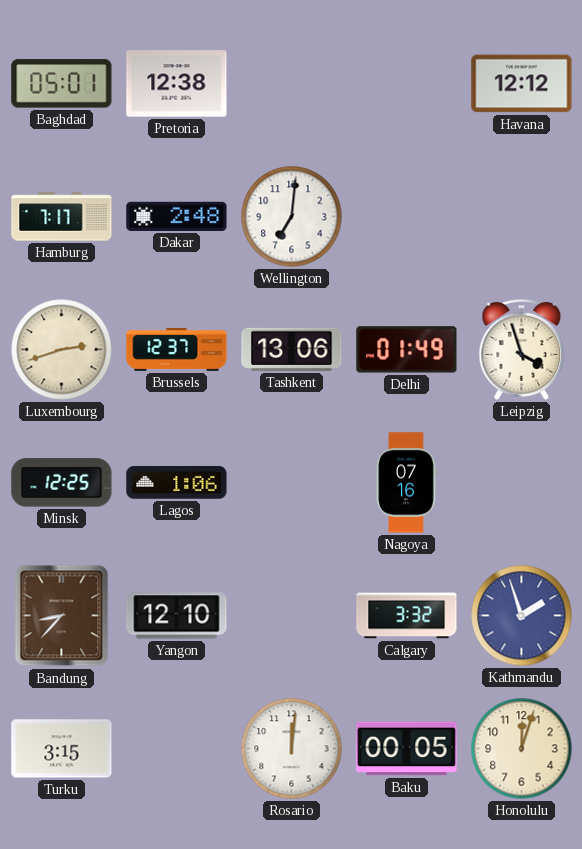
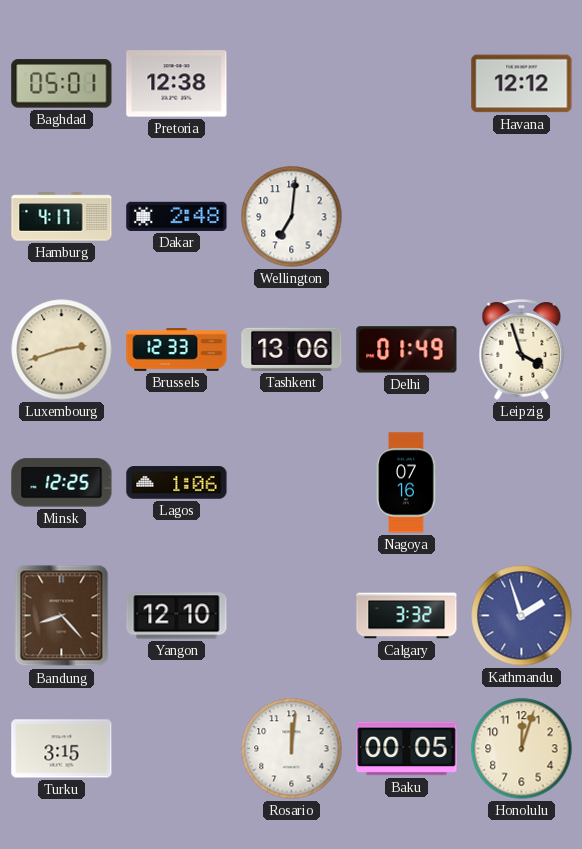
Hamburg: 7:17 -> 4:17
Brussels: 12:37 -> 12:33
Bandung: 8:37 -> 8:23
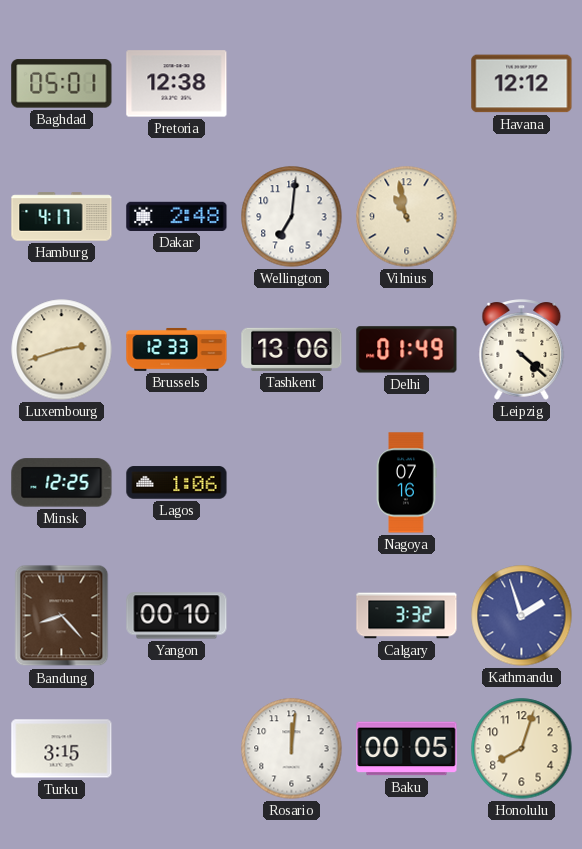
Vilnius: none -> 10:58
Leipzig: 3:57 -> 4:22
Yangon: 12:10 -> 00:10
Honolulu: 12:03 -> 8:03
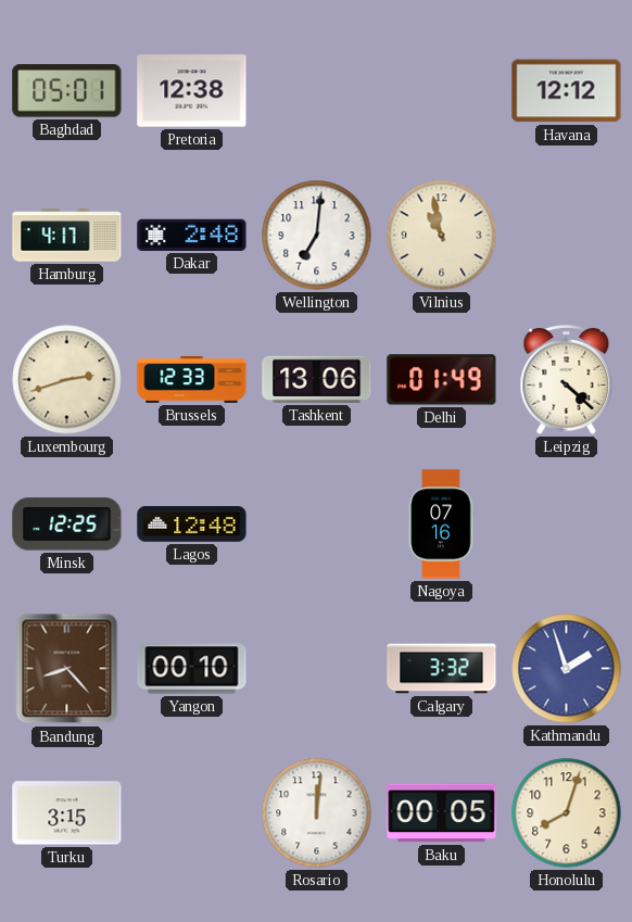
Lagos: 1:06 -> 12:48
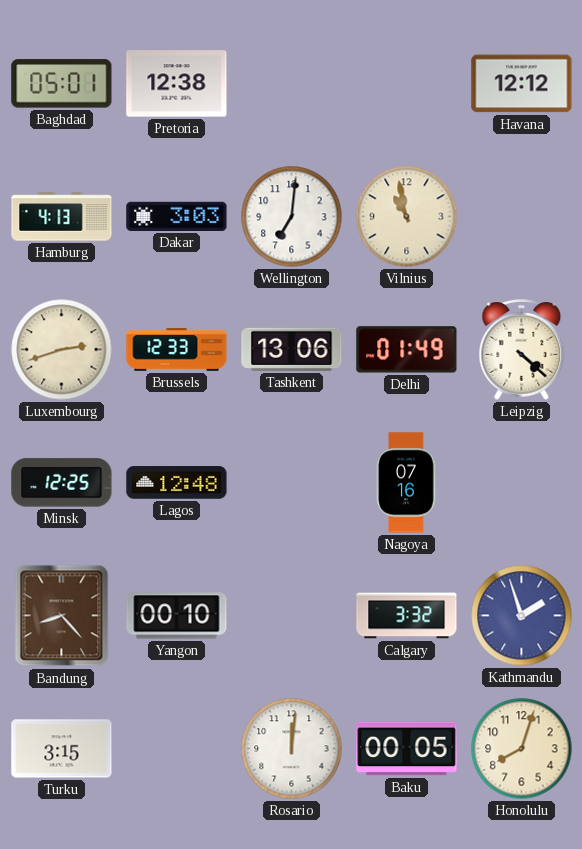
Hamburg: 4:17 -> 4:13
Dakar: 2:48 -> 3:03
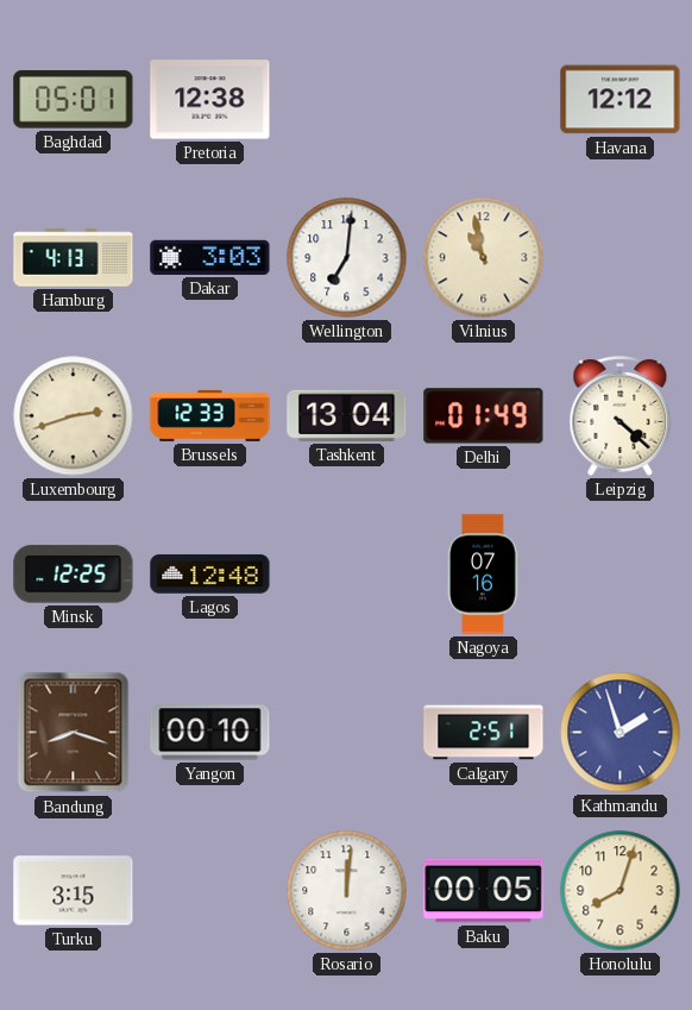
Tashkent: 13:06 -> 13:04
Bandung: 8:23 -> 8:18
Calgary: 3:32 -> 2:51
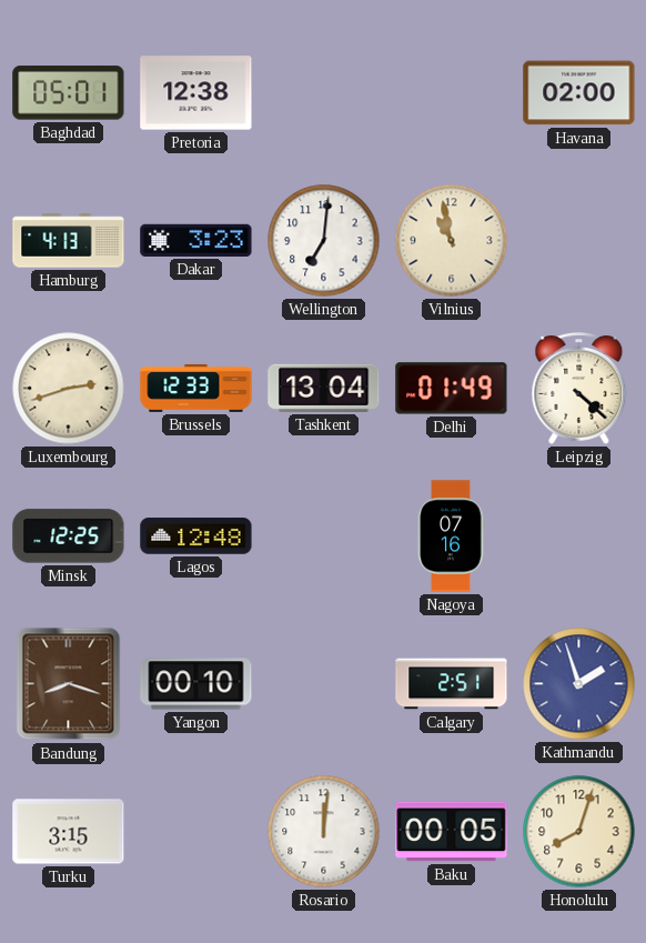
Havana: 12:12 -> 02:00
Dakar: 3:03 -> 3:23
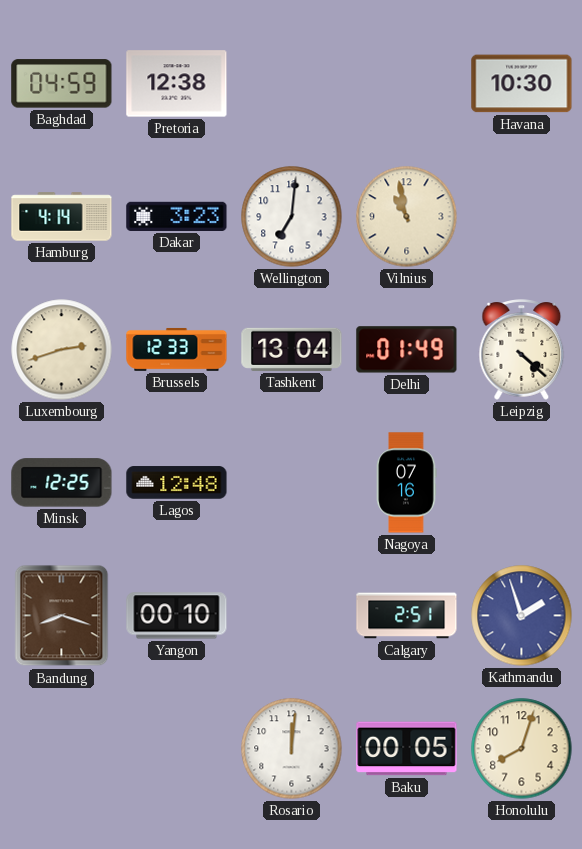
Baghdad: 05:01 -> 04:59
Havana: 02:00 -> 10:30
Hamburg: 4:13 -> 4:14
Turku: 3:15 -> none
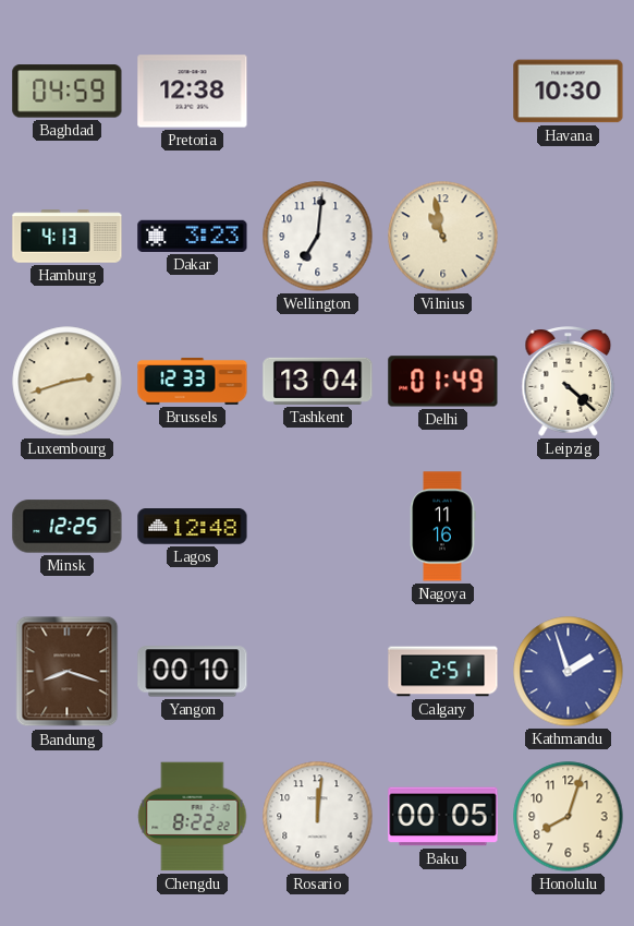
Hamburg: 4:14 -> 4:13
Nagoya: 07:16 -> 11:16
Chengdu: none -> 8:22
